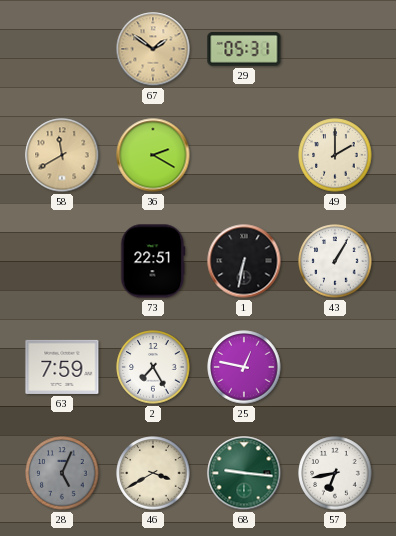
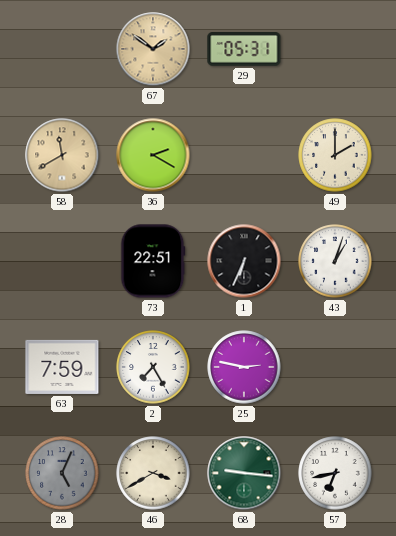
1: 6:32 -> 6:34
43: 1:05 -> 1:03
25: 12:47 -> 2:47
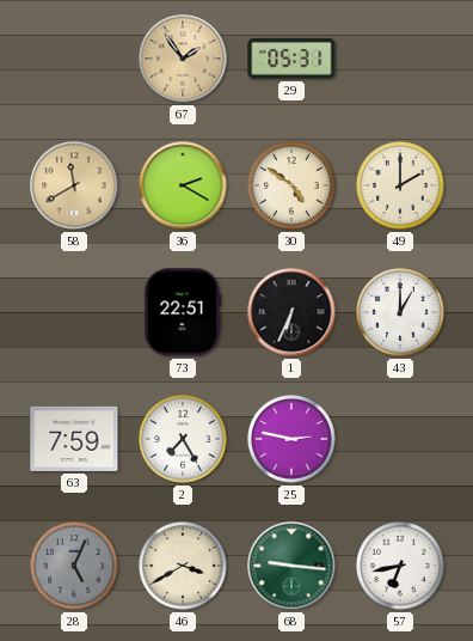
67: 1:51 -> 1:54
30: none -> 4:51
43: 1:03 -> 1:00
